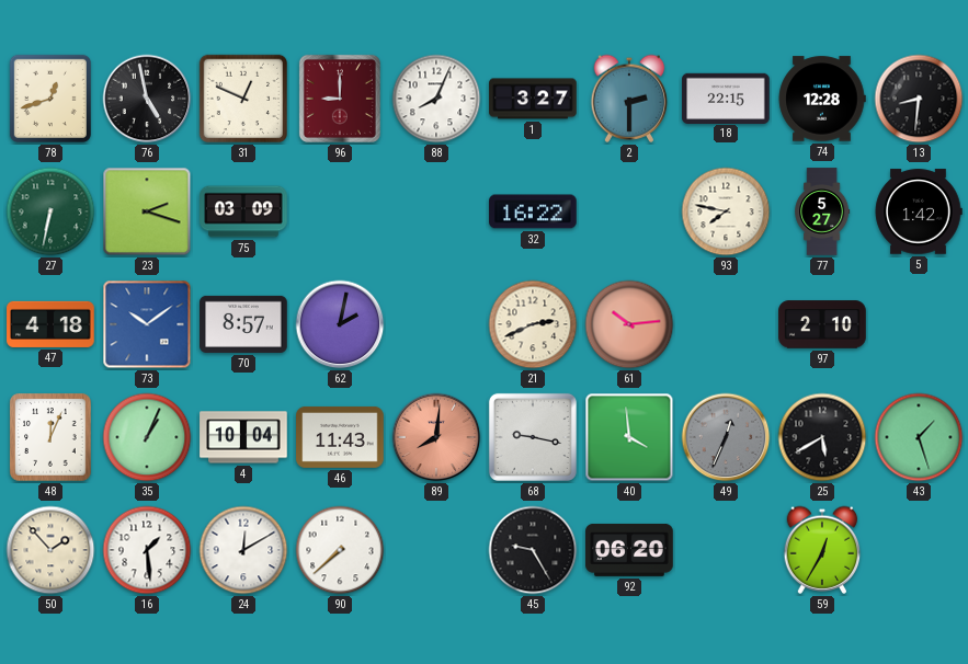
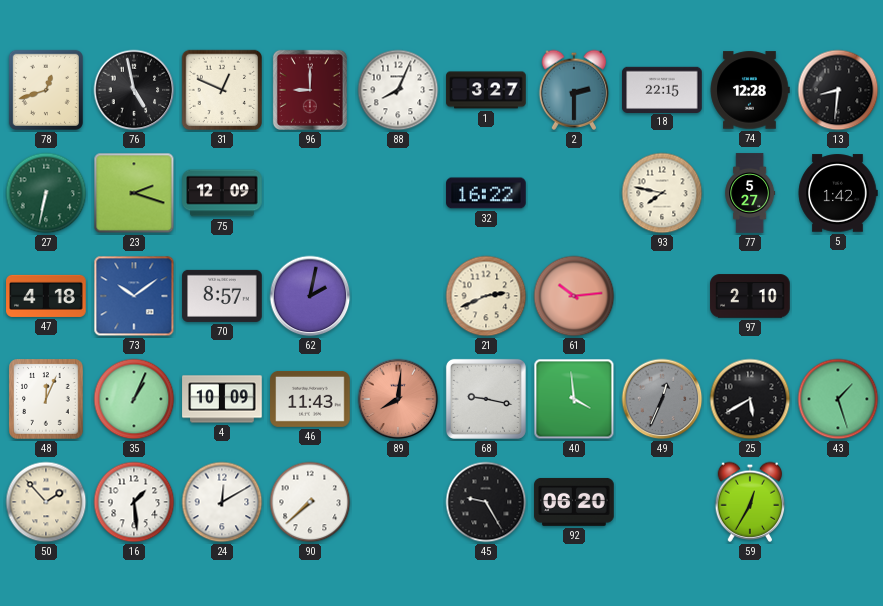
75: 03:09 -> 12:09
4: 10:04 -> 10:09
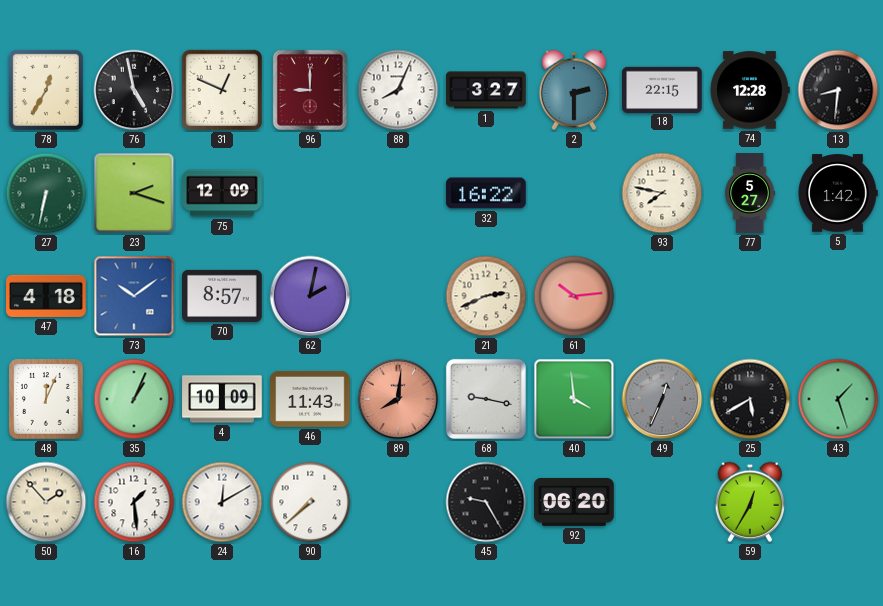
78: 12:42 -> 12:35
97: 2:10 -> none
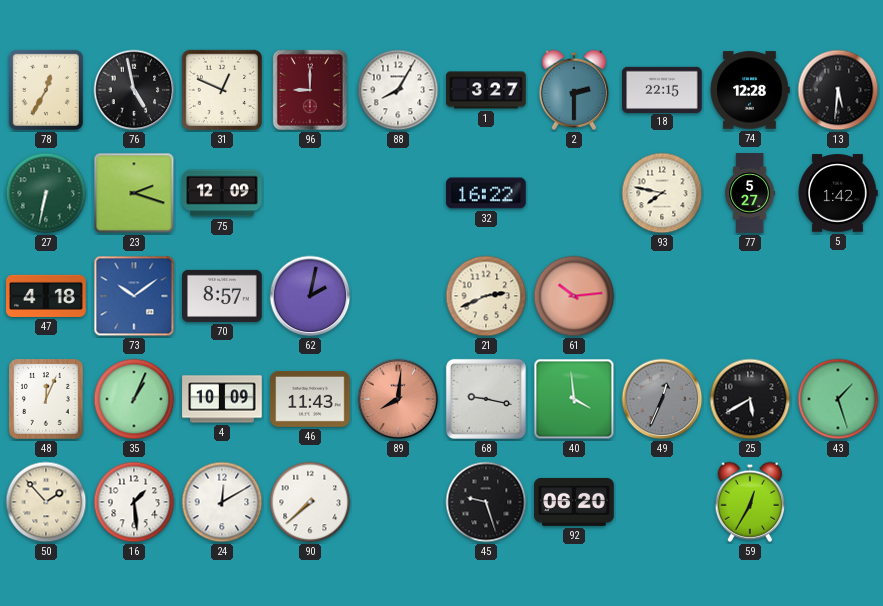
88: 8:04 -> 8:05
13: 8:31 -> 5:31
45: 9:25 -> 9:27
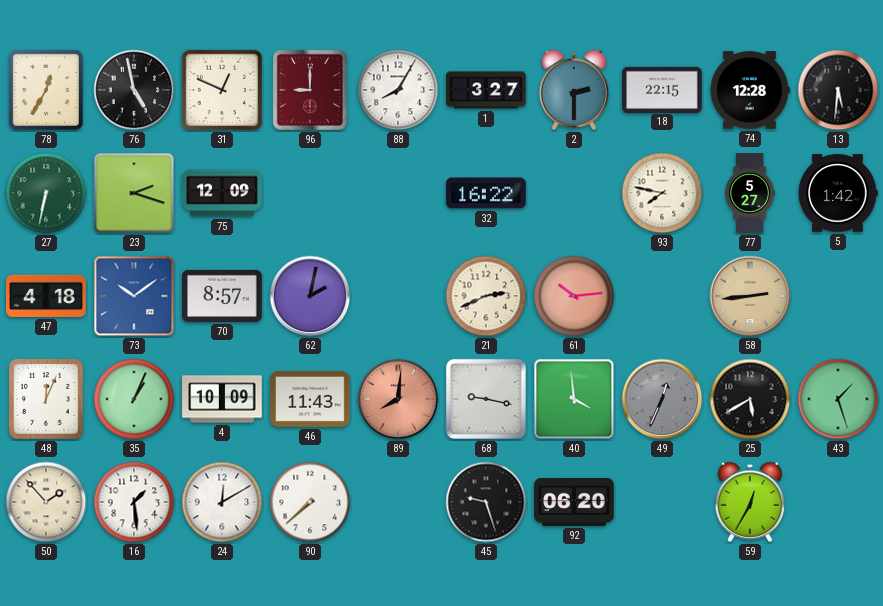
58: none -> 2:44
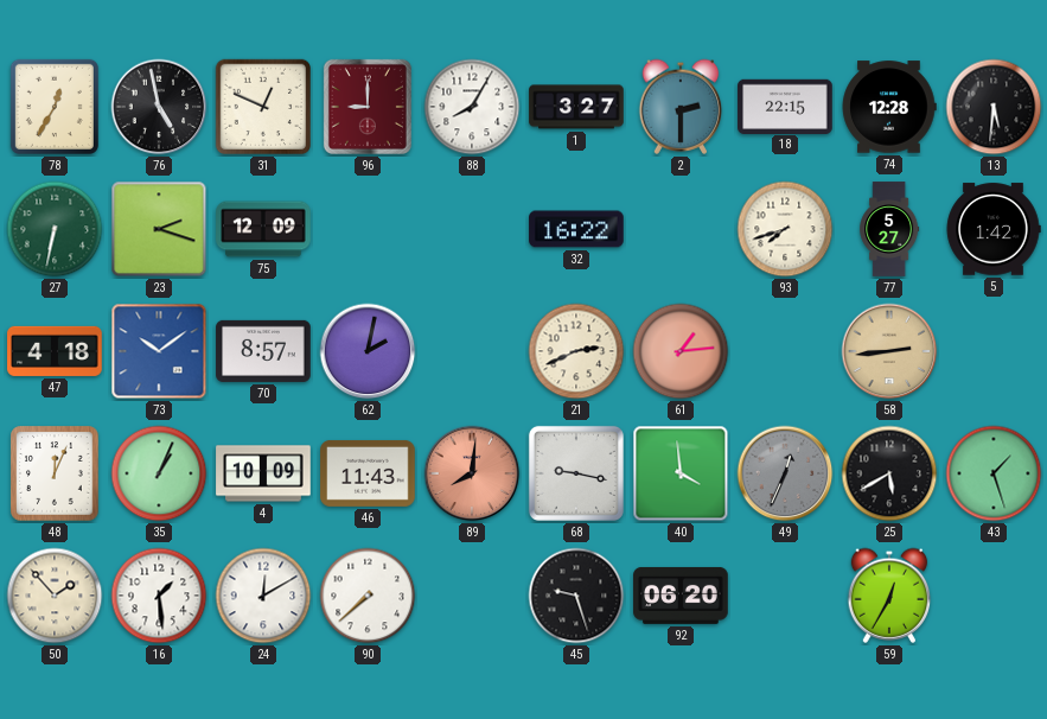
93: 7:47 -> 7:42
61: 10:14 -> 1:14
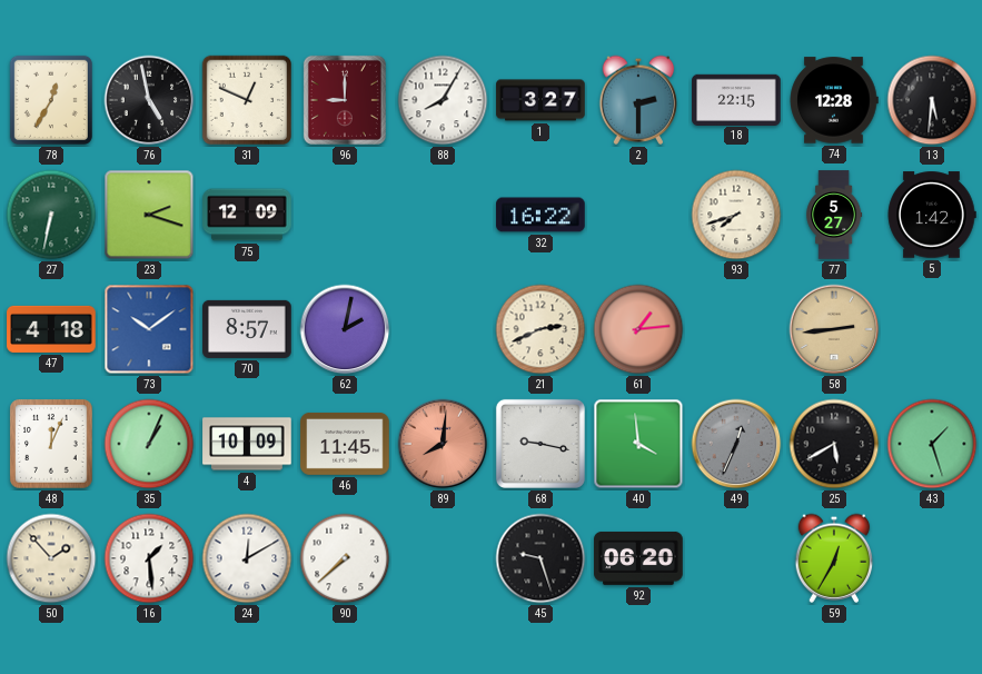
46: 11:43 -> 11:45
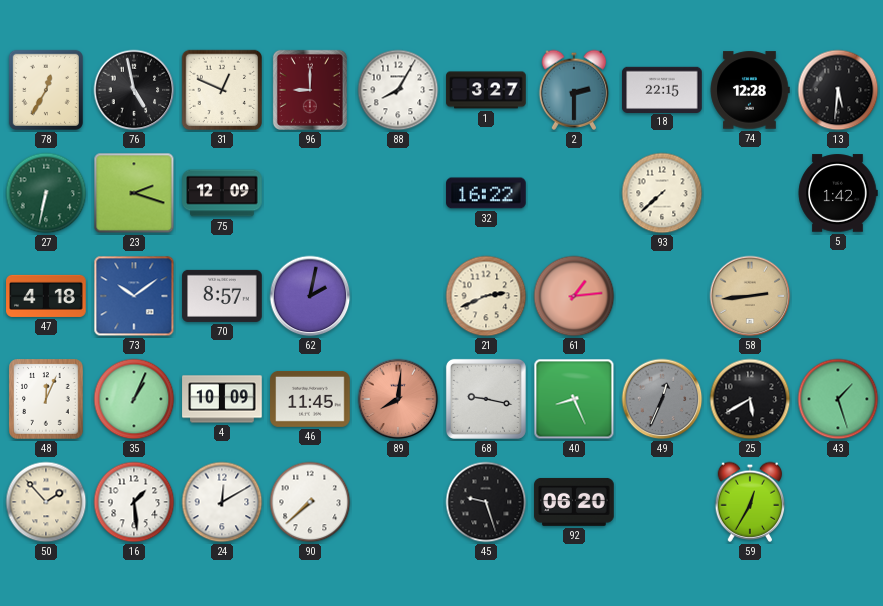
93: 7:42 -> 7:38
77: 5:27 -> none
40: 3:59 -> 8:26
